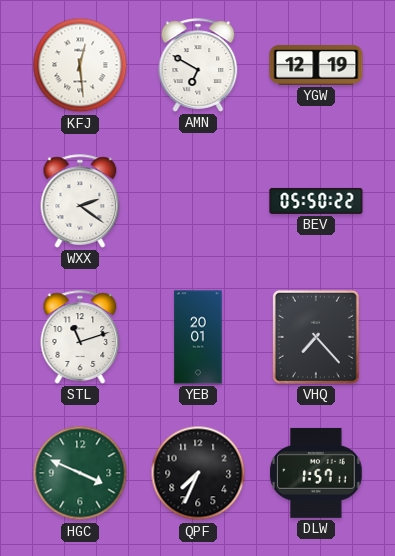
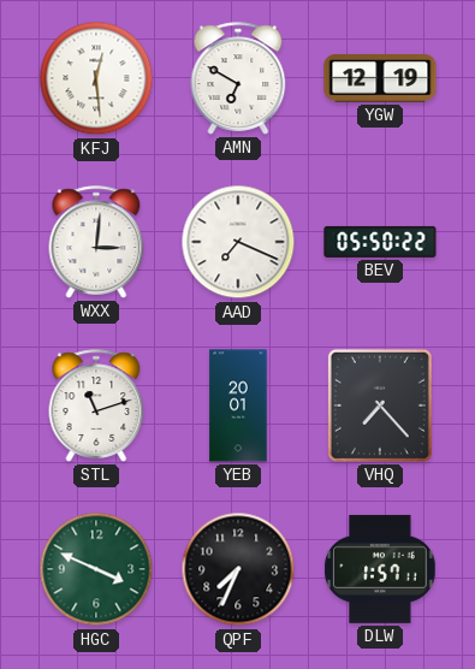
WXX: 2:21 -> 3:01
AAD: none -> 7:19
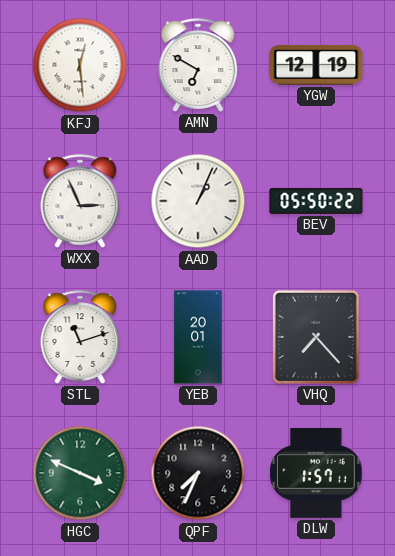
WXX: 3:01 -> 2:56
AAD: 7:19 -> 1:04
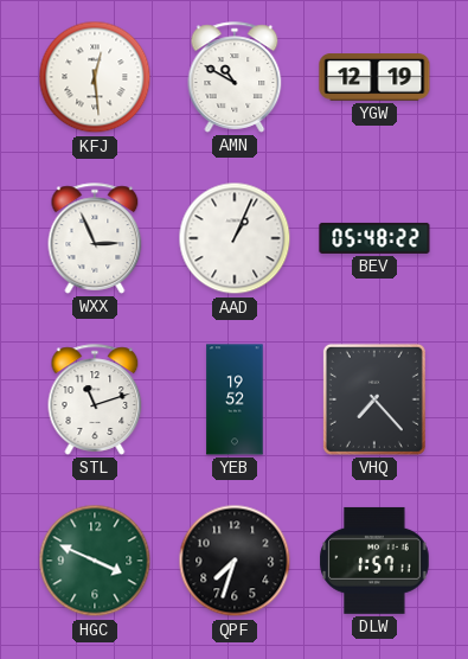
AMN: 6:50 -> 10:50
BEV: 05:50 -> 05:48
YEB: 20:01 -> 19:52
QPF: 7:34 -> 7:33
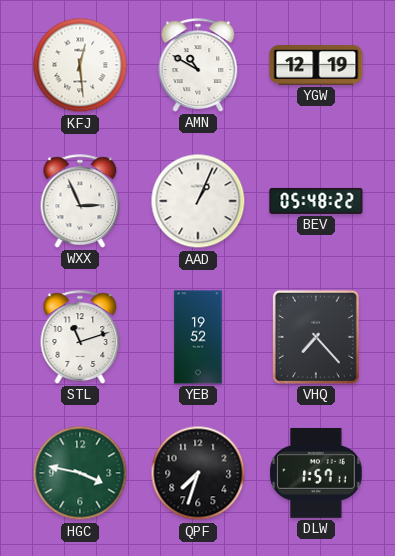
HGC: 3:49 -> 3:47
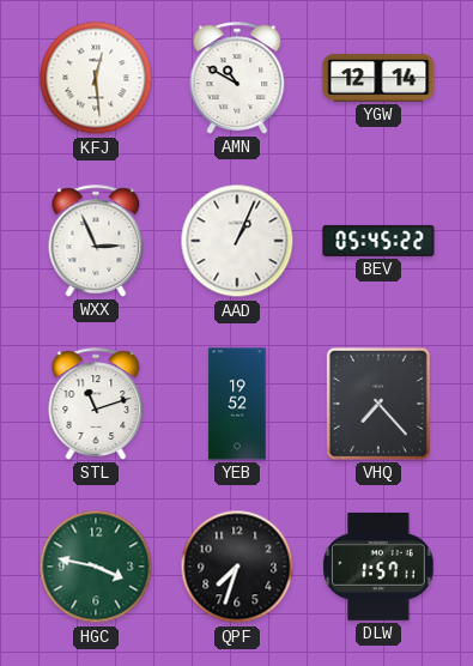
YGW: 12:19 -> 12:14
BEV: 05:48 -> 05:45
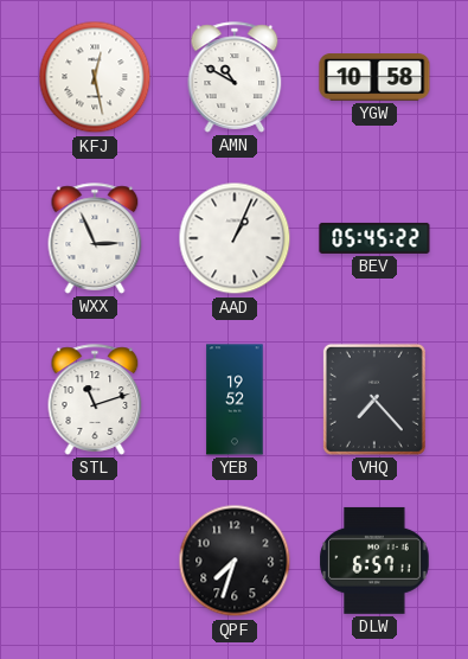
KFJ: 12:29 -> 12:28
YGW: 12:14 -> 10:58
HGC: 3:47 -> none
DLW: 1:57 -> 6:57
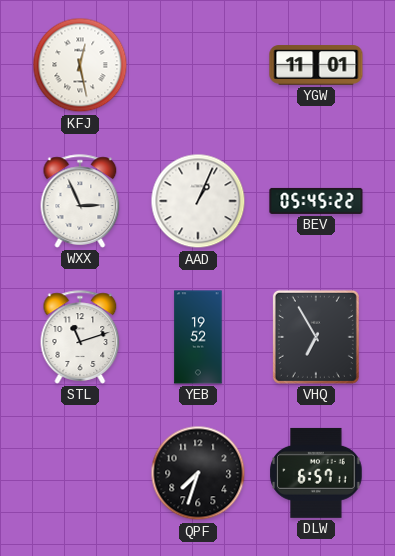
AMN: 10:50 -> none
YGW: 10:58 -> 11:01
VHQ: 7:23 -> 6:55
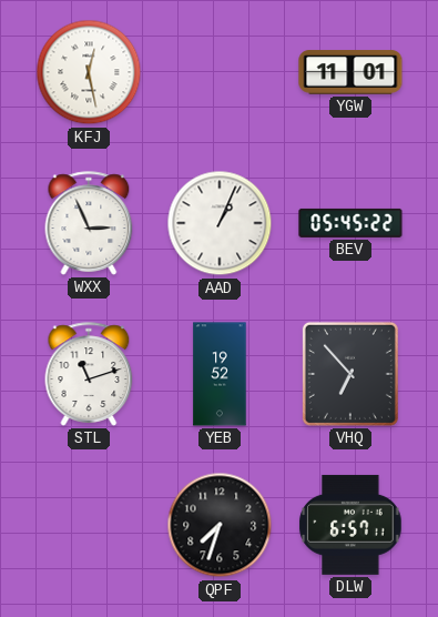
VHQ: 6:55 -> 6:53
